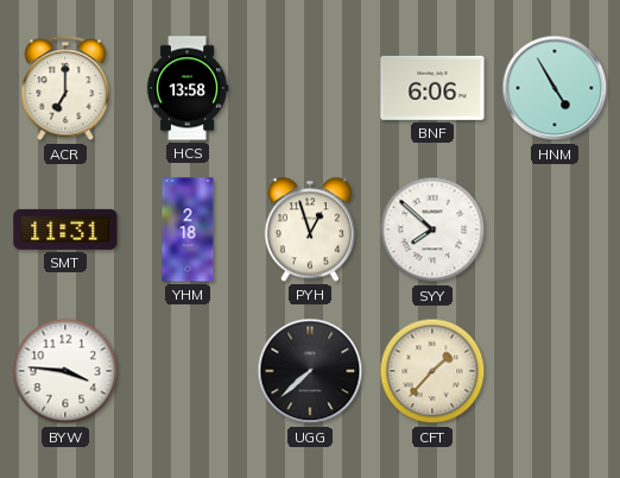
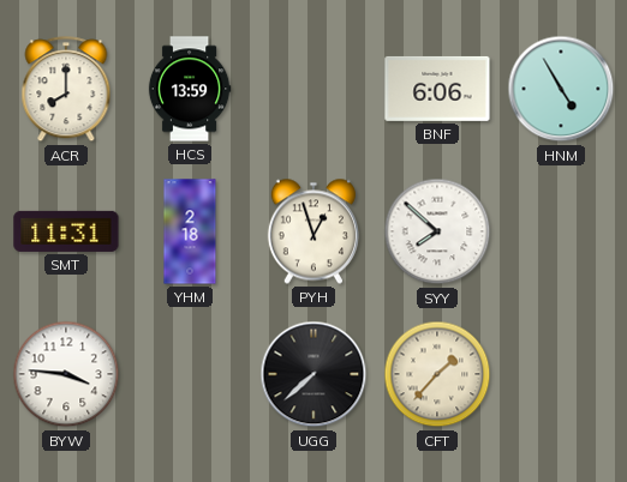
ACR: 7:00 -> 8:00
HCS: 13:58 -> 13:59
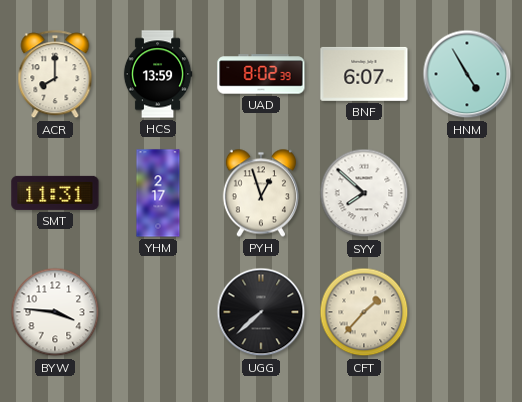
UAD: none -> 8:02
BNF: 6:06 -> 6:07
YHM: 2:18 -> 2:17
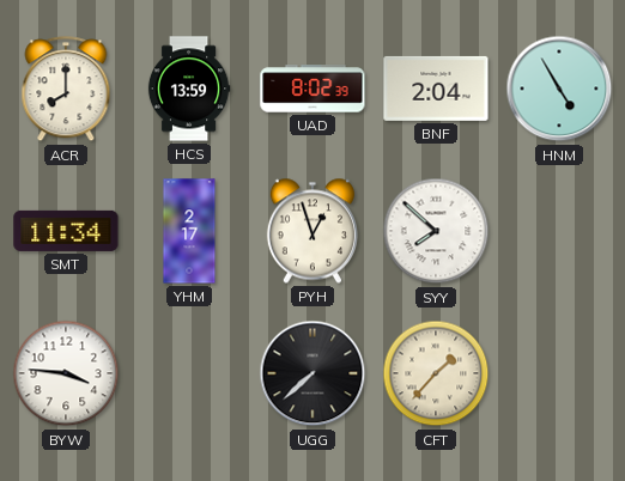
BNF: 6:07 -> 2:04
SMT: 11:31 -> 11:34
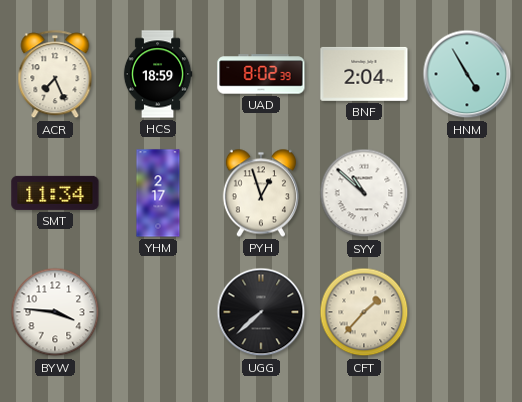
ACR: 8:00 -> 7:26
HCS: 13:59 -> 18:59
SYY: 7:52 -> 10:52
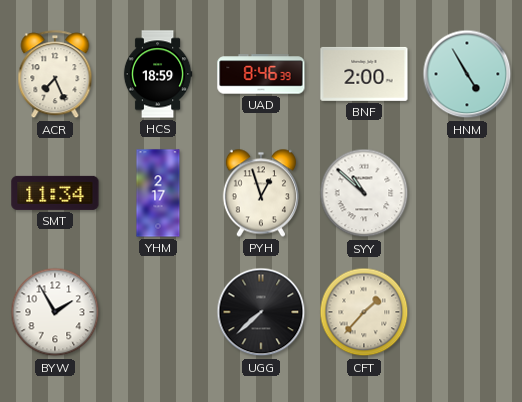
UAD: 8:02 -> 8:46
BNF: 2:04 -> 2:00
BYW: 3:46 -> 1:55
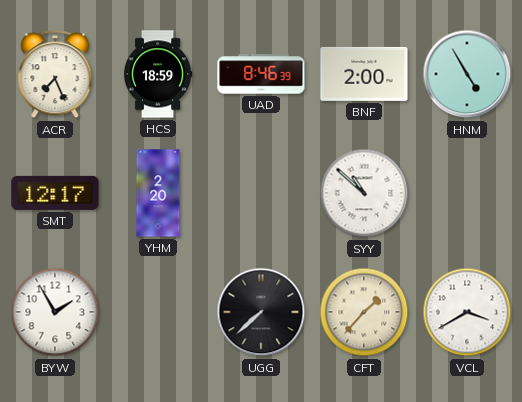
SMT: 11:34 -> 12:17
YHM: 2:17 -> 2:20
PYH: 12:57 -> none
VCL: none -> 3:40
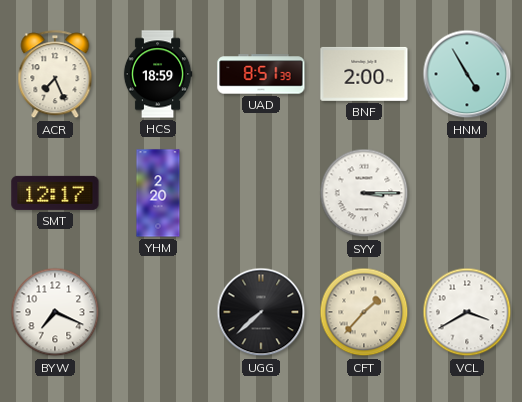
UAD: 8:46 -> 8:51
SYY: 10:52 -> 3:15
BYW: 1:55 -> 7:19
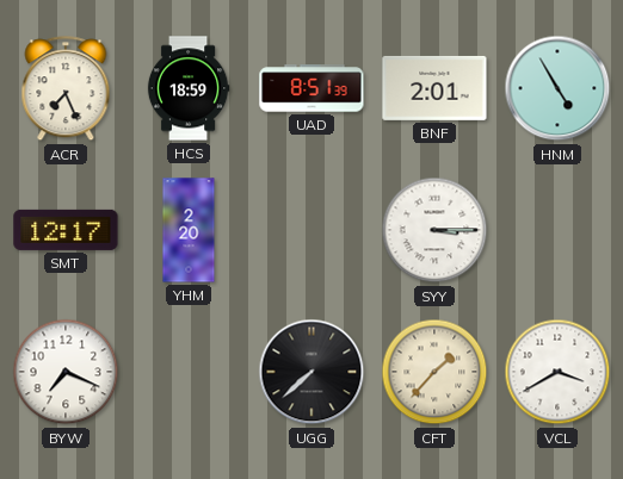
BNF: 2:00 -> 2:01
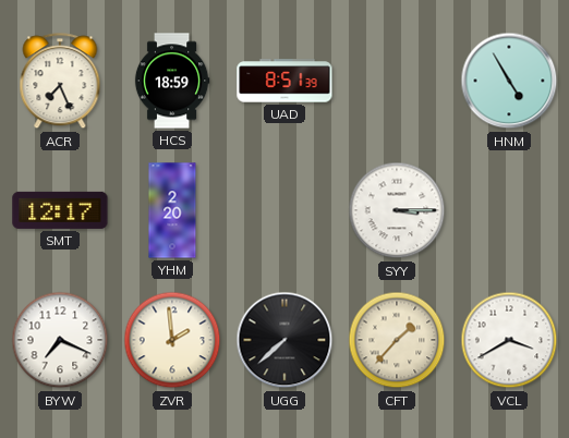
BNF: 2:01 -> none
ZVR: none -> 1:59
